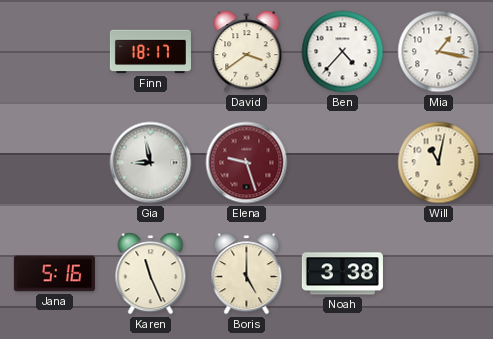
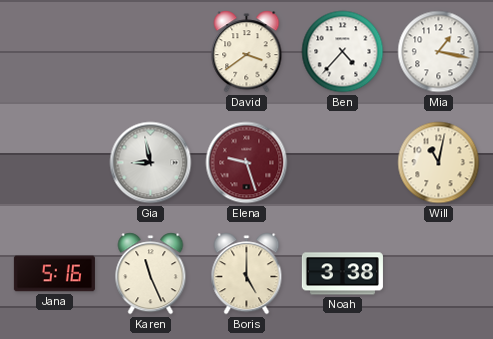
Finn: 18:17 -> none
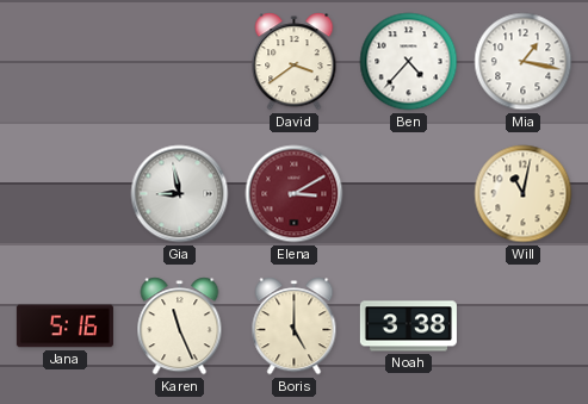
Elena: 9:27 -> 3:10
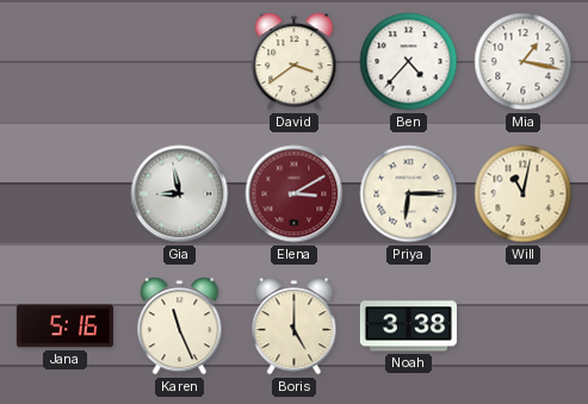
Priya: none -> 6:15
